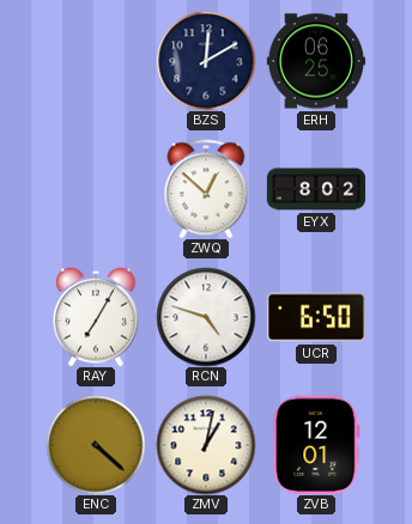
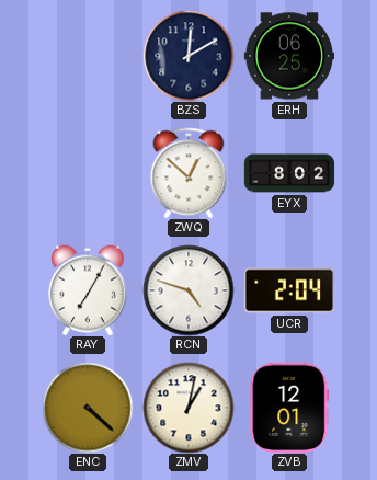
UCR: 6:50 -> 2:04
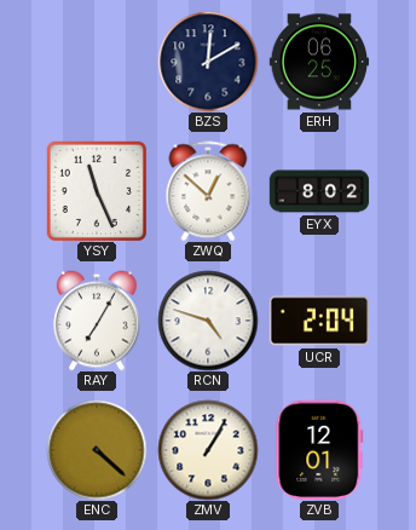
YSY: none -> 11:26
ZMV: 1:02 -> 1:05
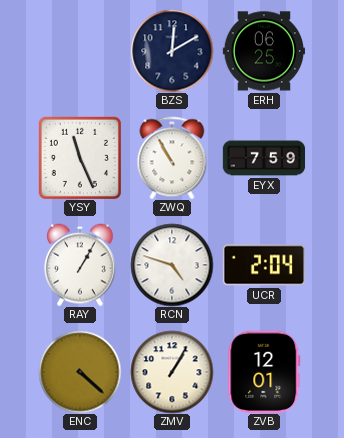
ZWQ: 12:52 -> 10:55
EYX: 8:02 -> 7:59
RAY: 7:05 -> 1:05
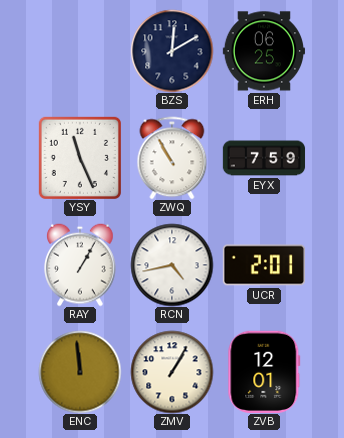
RCN: 4:48 -> 4:43
UCR: 2:04 -> 2:01
ENC: 4:22 -> 11:59
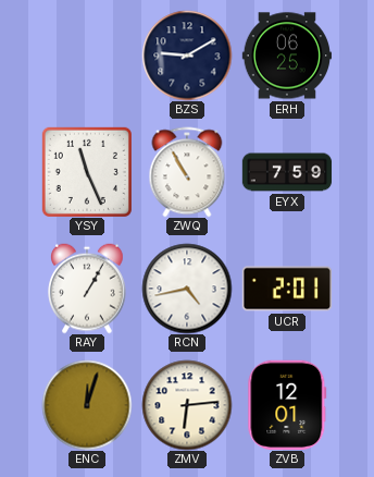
BZS: 12:10 -> 9:10
ENC: 11:59 -> 12:03
ZMV: 1:05 -> 6:14
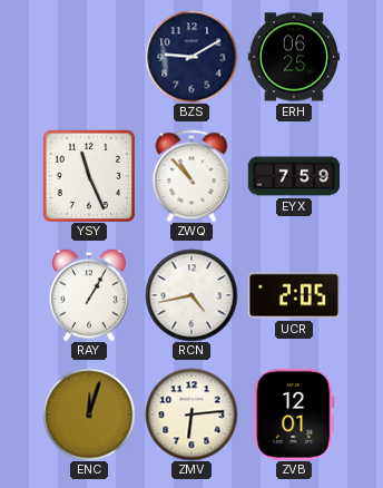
ZWQ: 10:55 -> 10:53
UCR: 2:01 -> 2:05
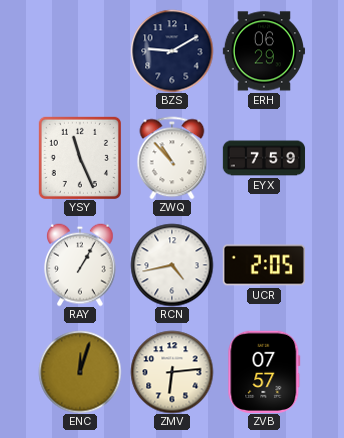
ERH: 06:25 -> 06:29
ZVB: 12:01 -> 07:57
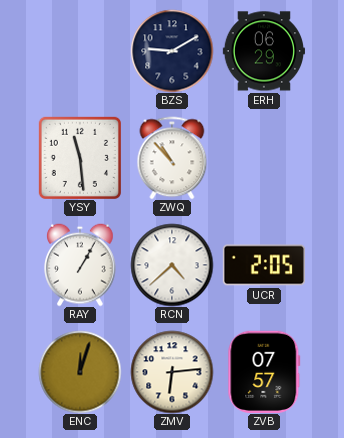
YSY: 11:26 -> 11:29
EYX: 7:59 -> none
RCN: 4:43 -> 4:38
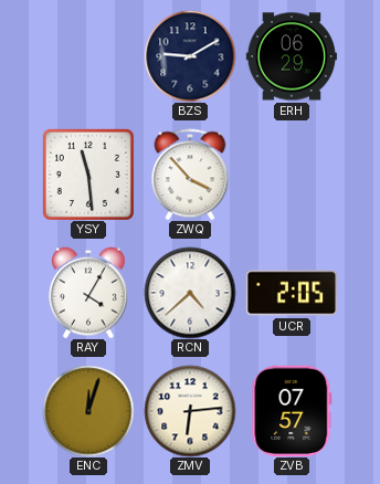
ZWQ: 10:53 -> 3:53
RAY: 1:05 -> 4:05
